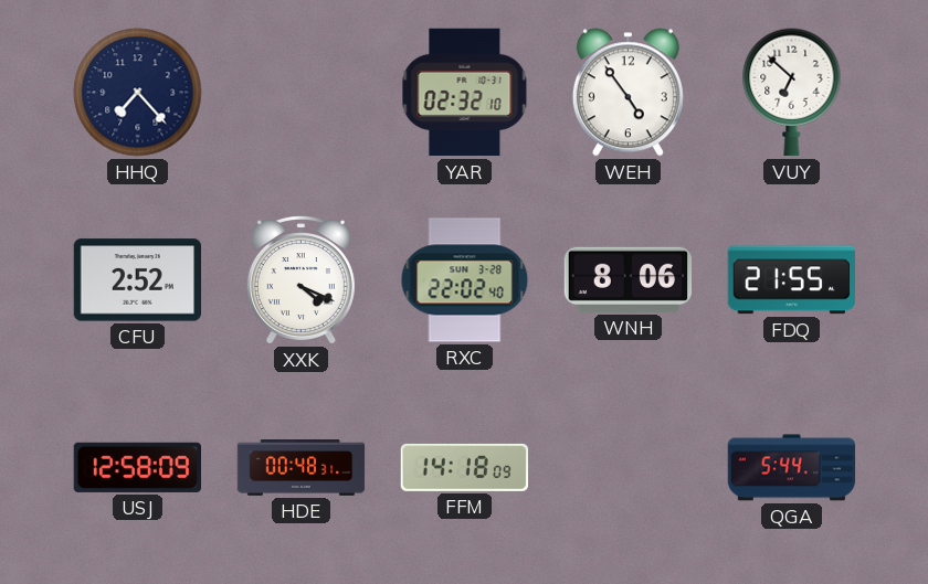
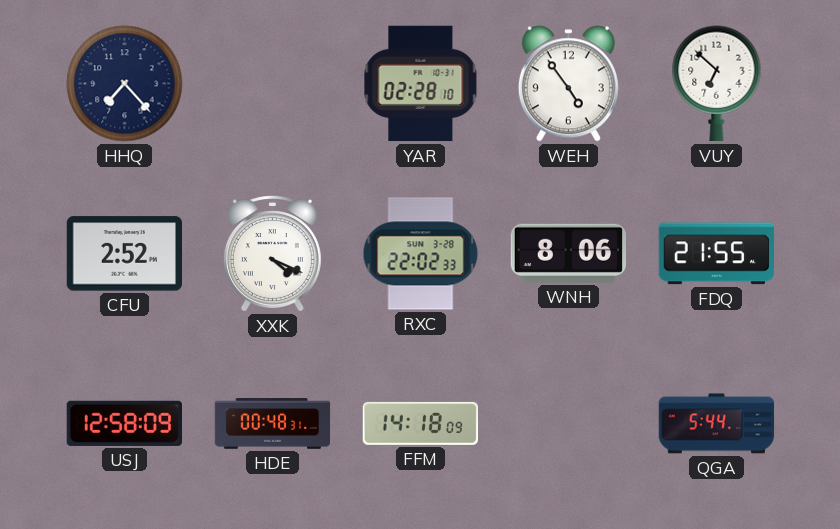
YAR: 02:32 -> 02:28
RXC: 22:02:40 -> 22:02:33
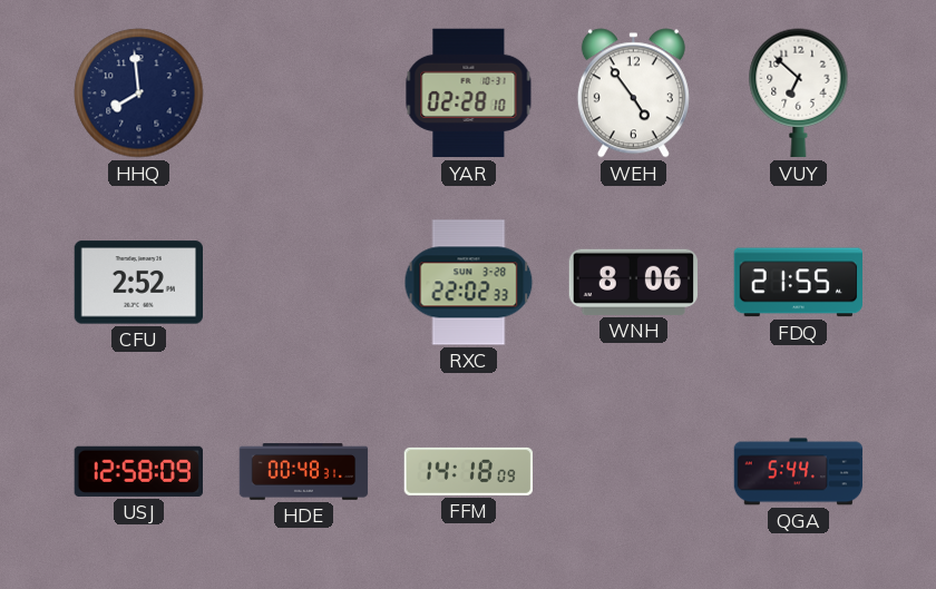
HHQ: 7:23 -> 7:59
XXK: 4:19 -> none
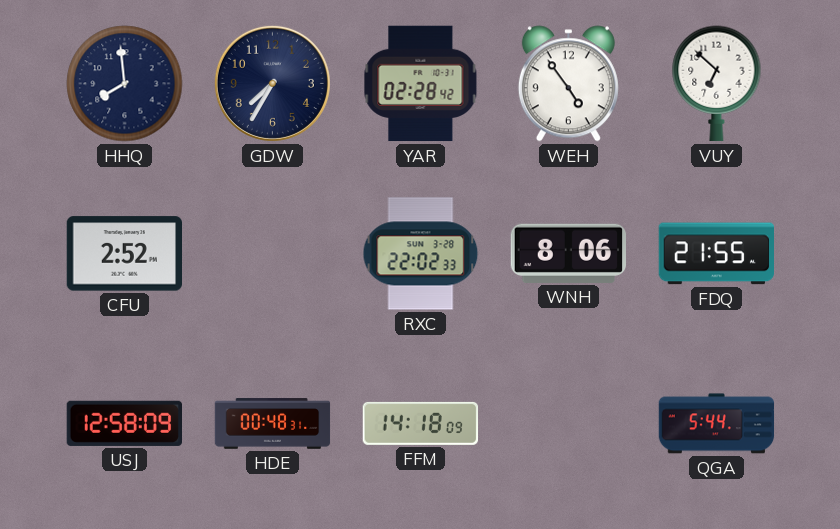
GDW: none -> 7:35
YAR: 02:28:10 -> 02:28:42
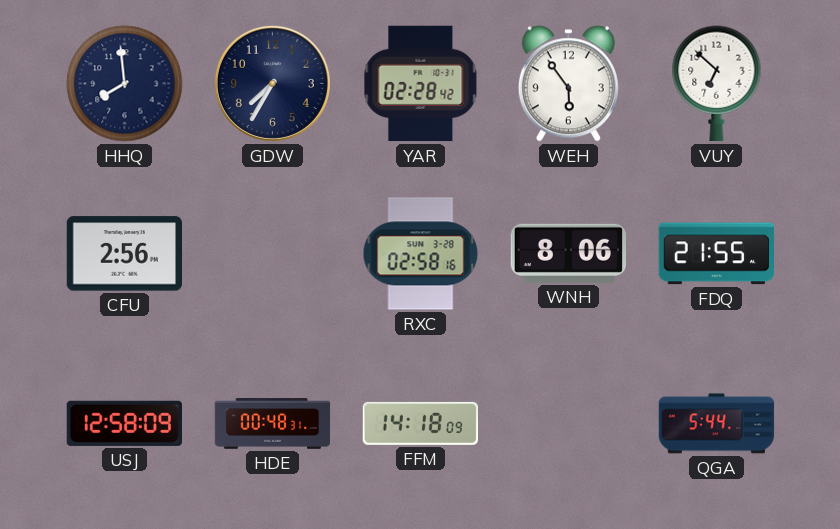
WEH: 4:54 -> 5:54
CFU: 2:52 -> 2:56
RXC: 22:02 -> 02:58
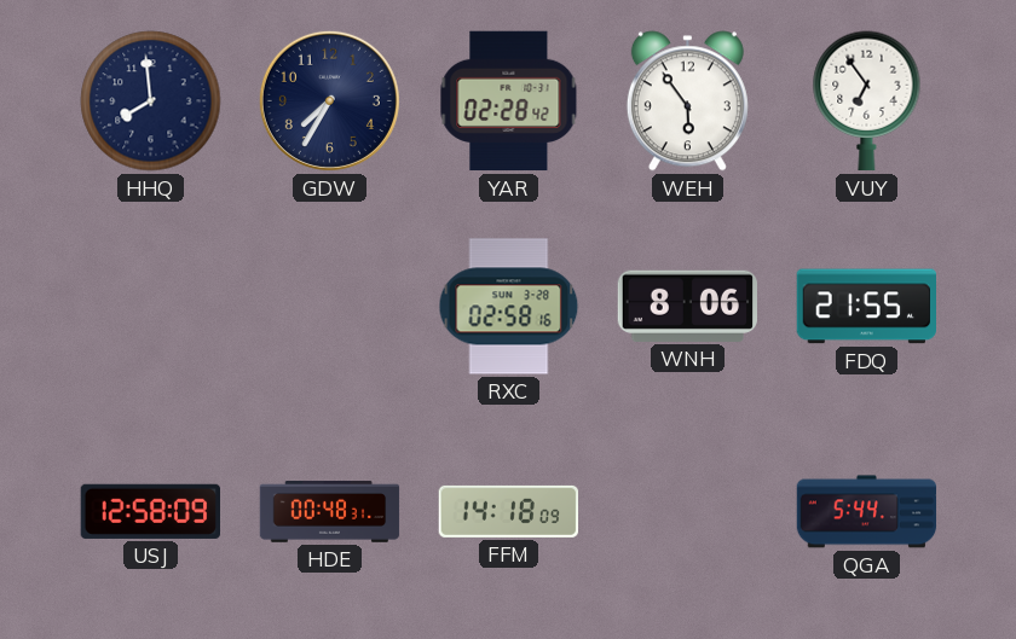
VUY: 6:52 -> 6:54
CFU: 2:56 -> none
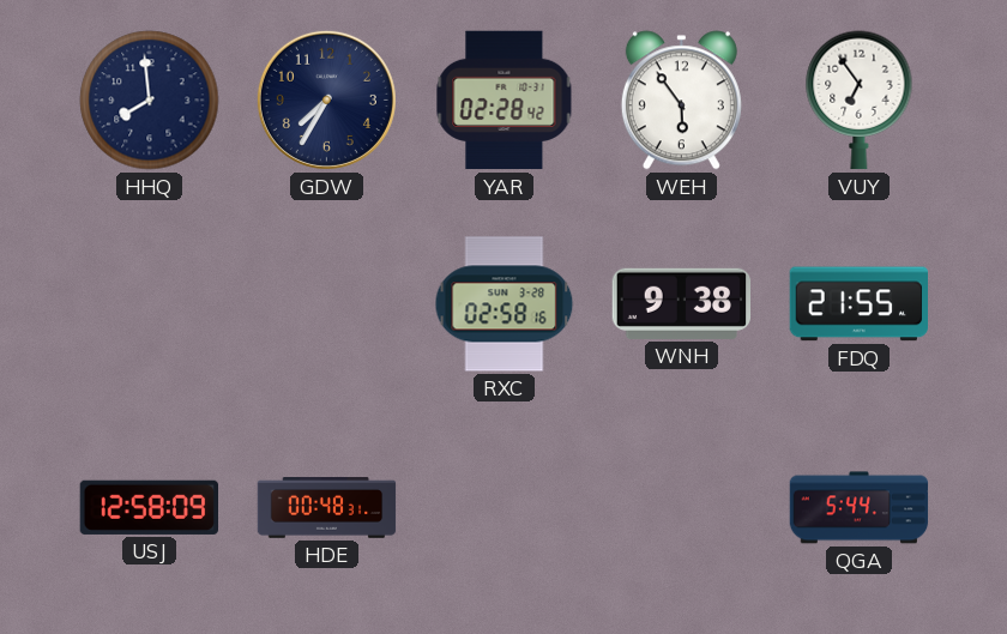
WNH: 8:06 -> 9:38
FFM: 14:18 -> none
